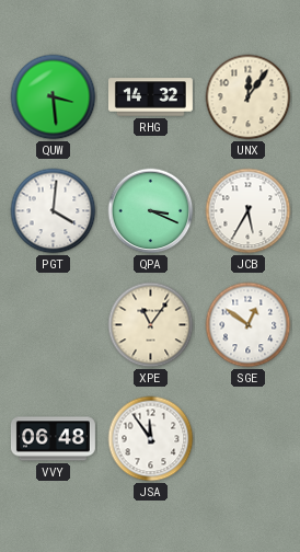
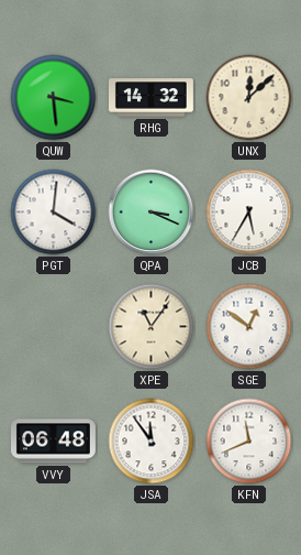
UNX: 12:06 -> 12:08
KFN: none -> 11:41
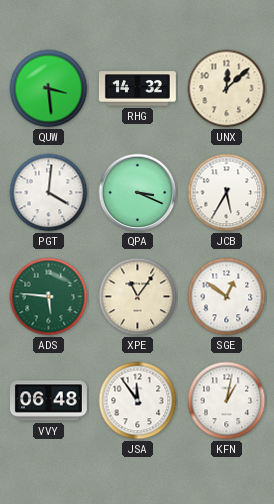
ADS: none -> 5:46
KFN: 11:41 -> 1:02
